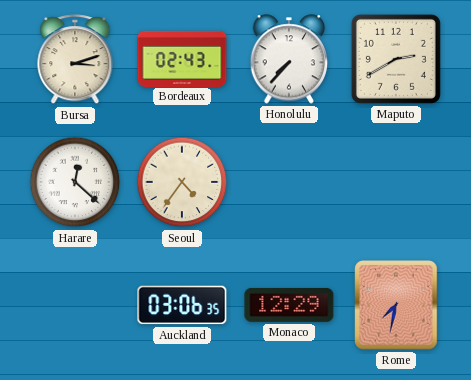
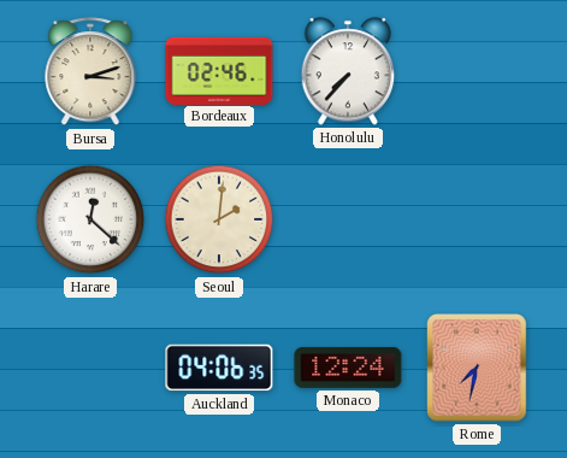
Bordeaux: 02:43 -> 02:46
Maputo: 2:40 -> none
Seoul: 4:36 -> 2:01
Auckland: 03:06 -> 04:06
Monaco: 12:29 -> 12:24
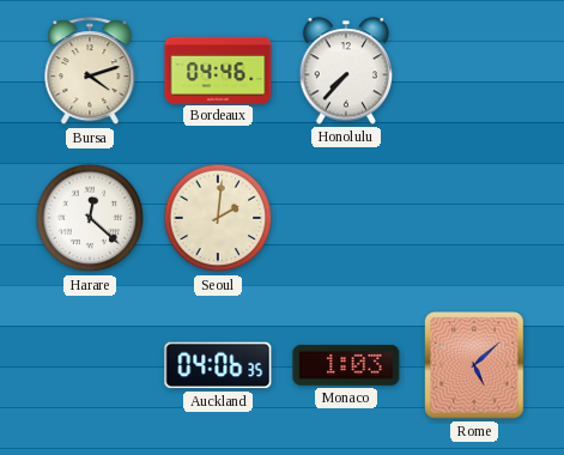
Bursa: 3:12 -> 4:12
Bordeaux: 02:46 -> 04:46
Monaco: 12:24 -> 1:03
Rome: 7:32 -> 5:08
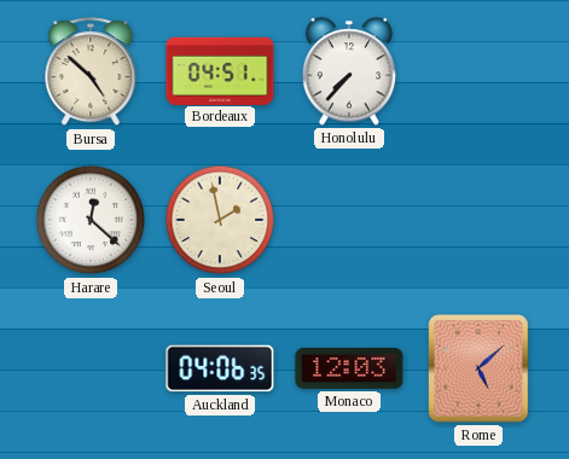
Bursa: 4:12 -> 4:52
Bordeaux: 04:46 -> 04:51
Seoul: 2:01 -> 1:58
Monaco: 1:03 -> 12:03
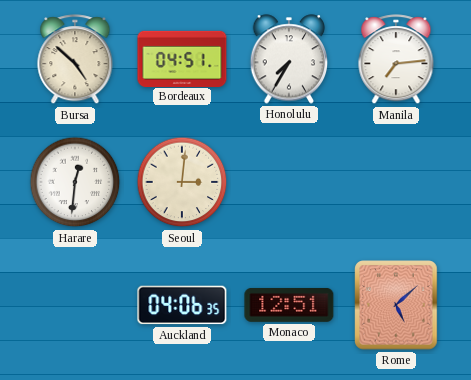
Honolulu: 7:37 -> 7:35
Manila: none -> 7:14
Harare: 12:22 -> 12:31
Seoul: 1:58 -> 3:01
Monaco: 12:03 -> 12:51
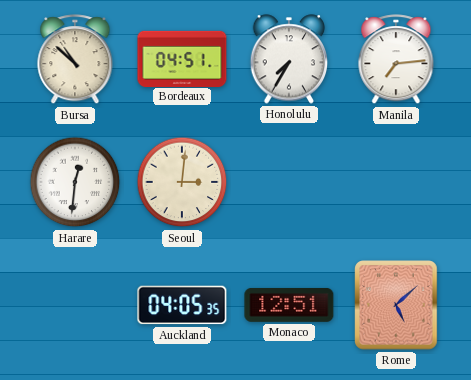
Bursa: 4:52 -> 10:52
Auckland: 04:06 -> 04:05
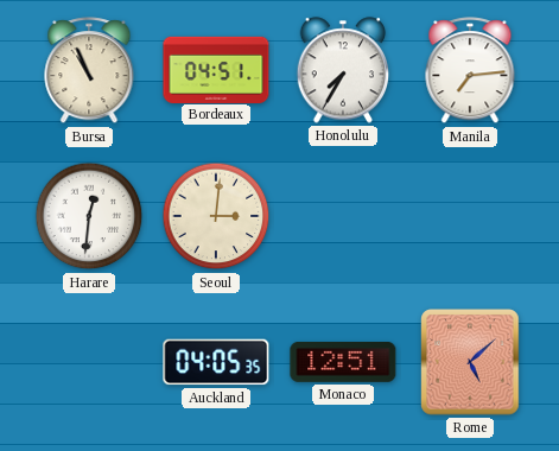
Bursa: 10:52 -> 10:56
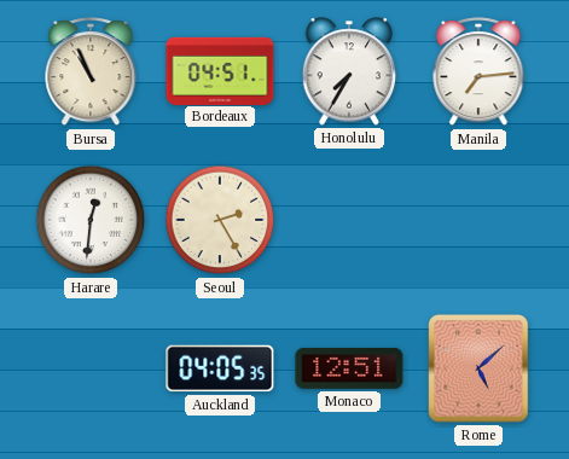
Seoul: 3:01 -> 2:25
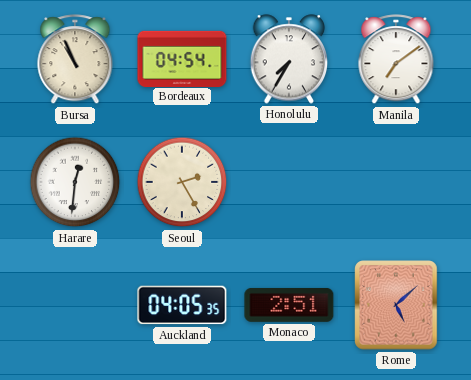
Bordeaux: 04:51 -> 04:54
Manila: 7:14 -> 7:09
Monaco: 12:51 -> 2:51
